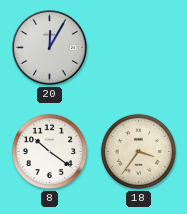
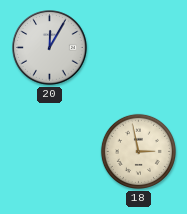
8: 10:21 -> none
18: 3:36 -> 2:58
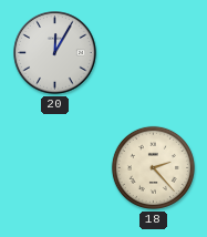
18: 2:58 -> 2:23
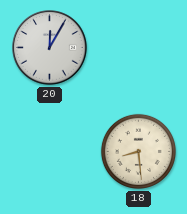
18: 2:23 -> 8:29
